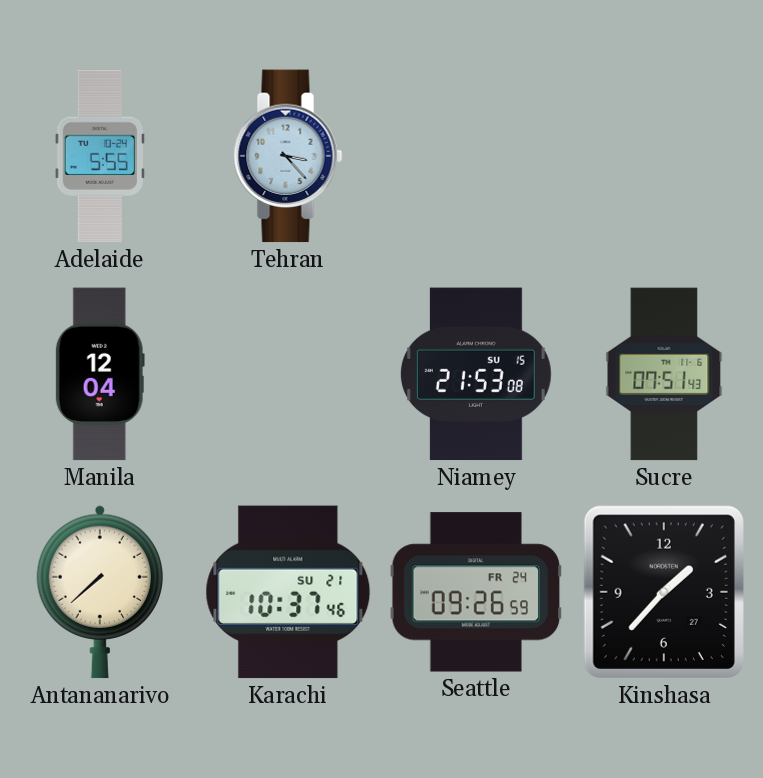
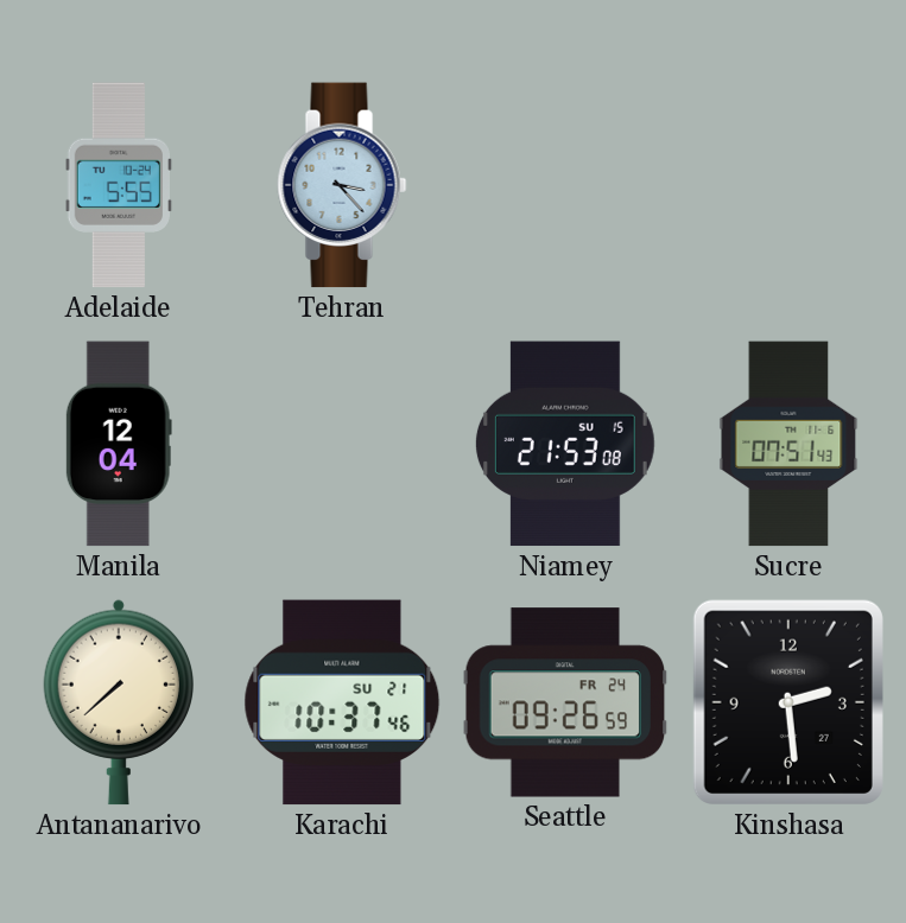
Kinshasa: 1:37 -> 2:29
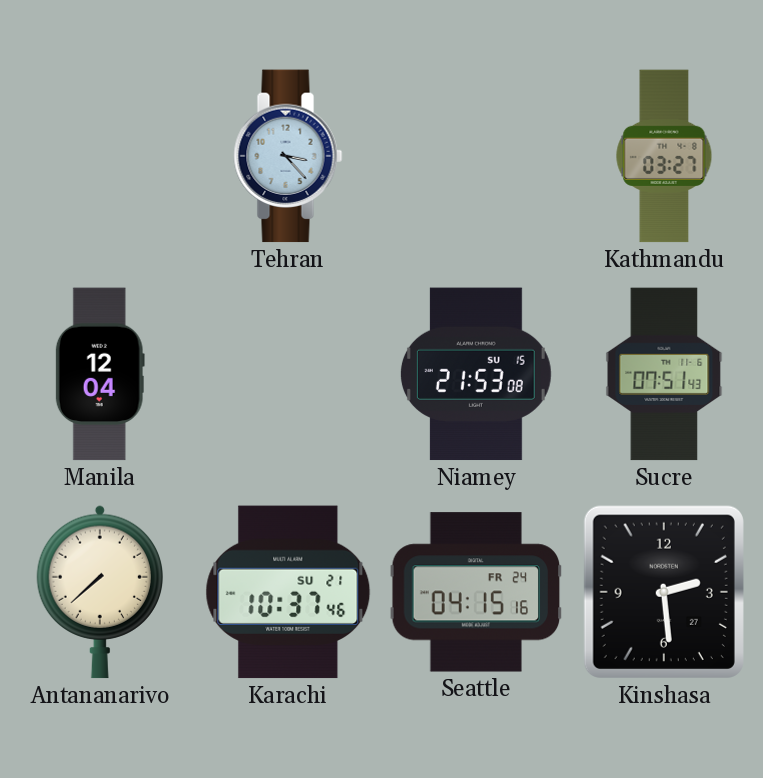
Adelaide: 5:55 -> none
Kathmandu: none -> 03:27
Seattle: 09:26 -> 04:15
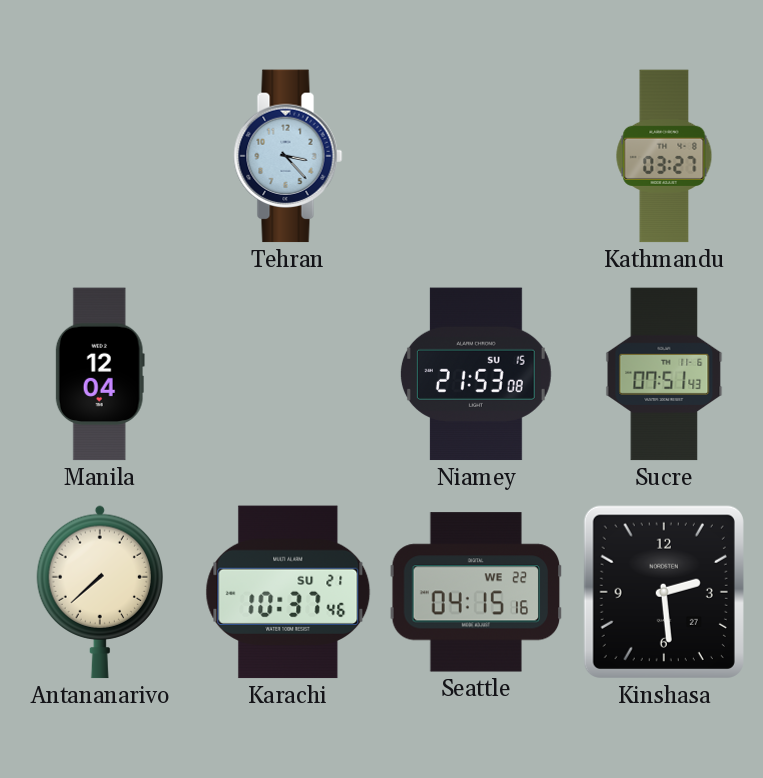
Seattle date: FR 24 -> WE 22
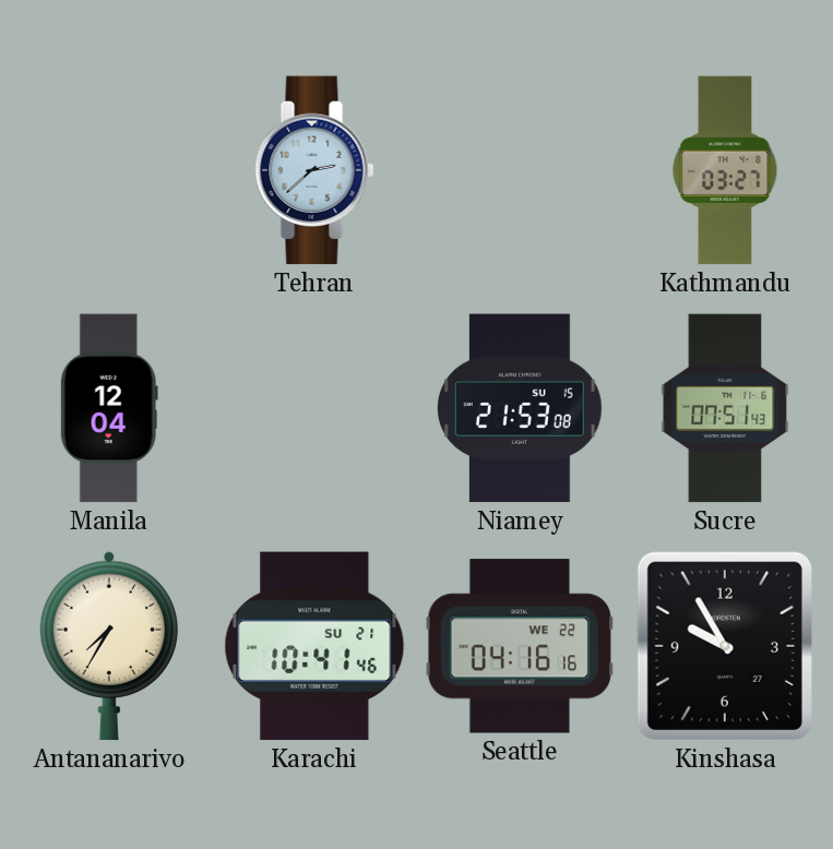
Tehran: 3:23 -> 2:38
Antananarivo: 7:38 -> 7:35
Karachi: 10:37 -> 10:41
Seattle: 04:15 -> 04:16
Kinshasa: 2:29 -> 9:55
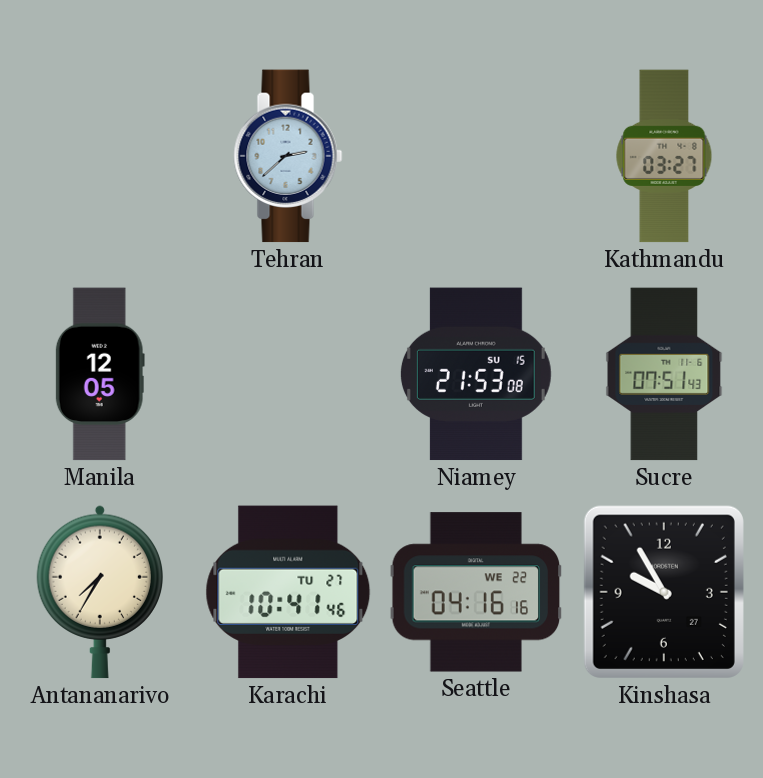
Manila: 12:04 -> 12:05
Karachi date: SU 21 -> TU 27
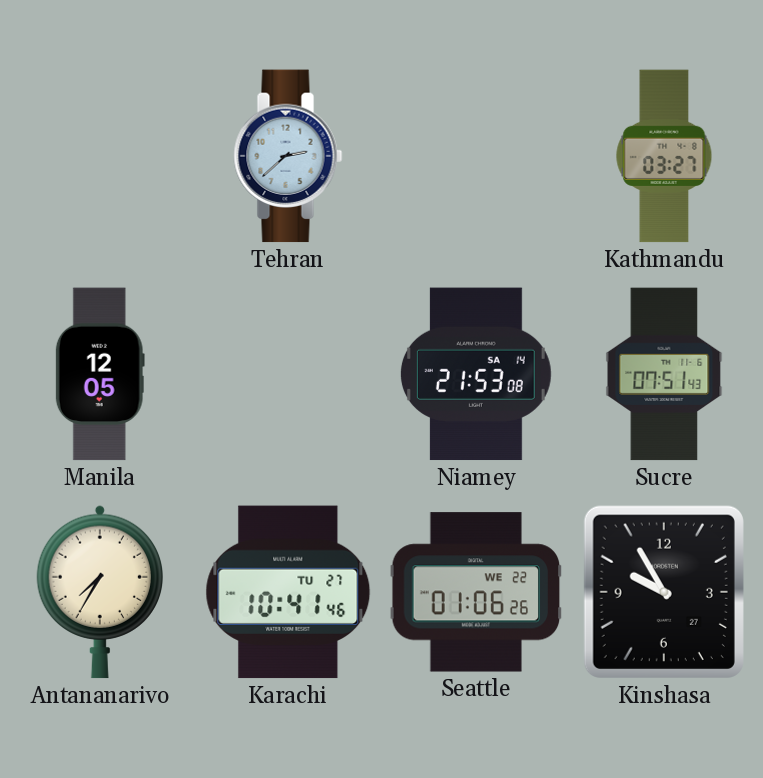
Niamey date: SU 15 -> SA 14
Seattle: 04:16 -> 01:06
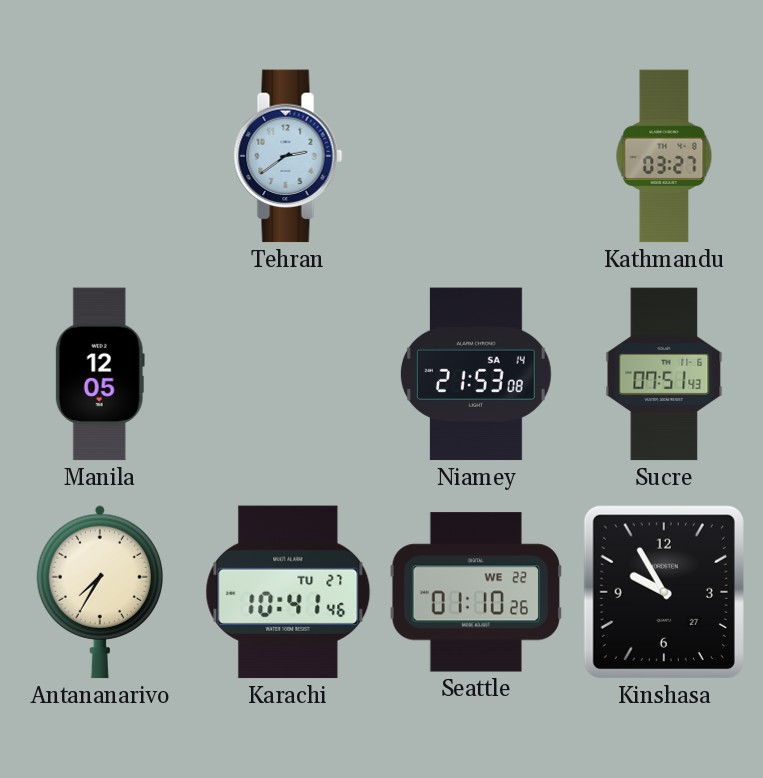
Tehran: 2:38 -> 2:39
Seattle: 01:06 -> 01:10
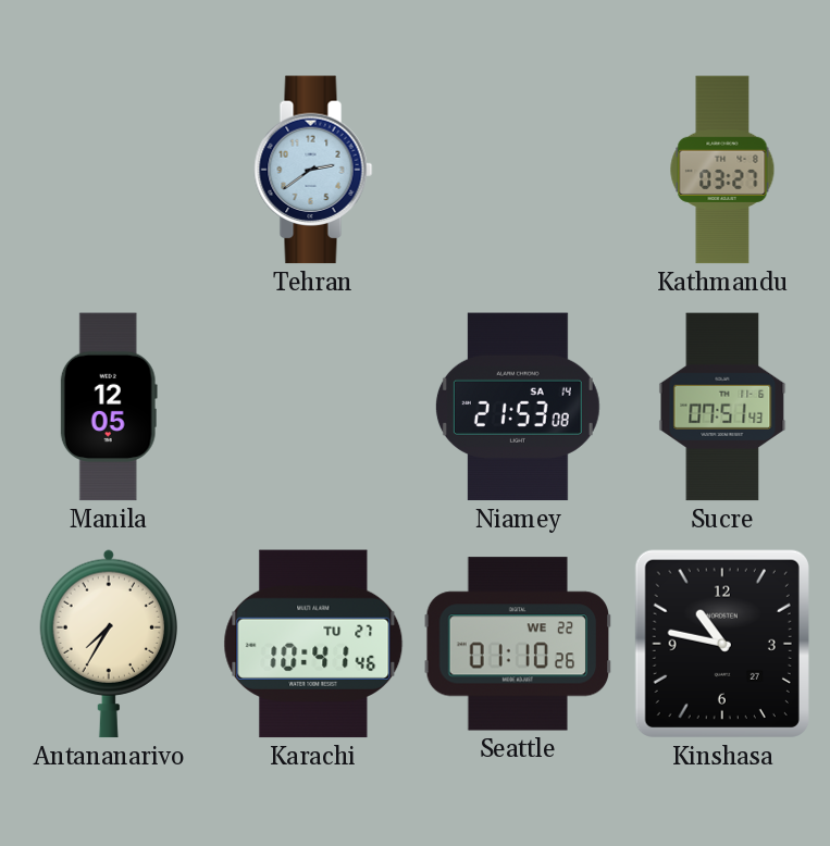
Kinshasa: 9:55 -> 10:47
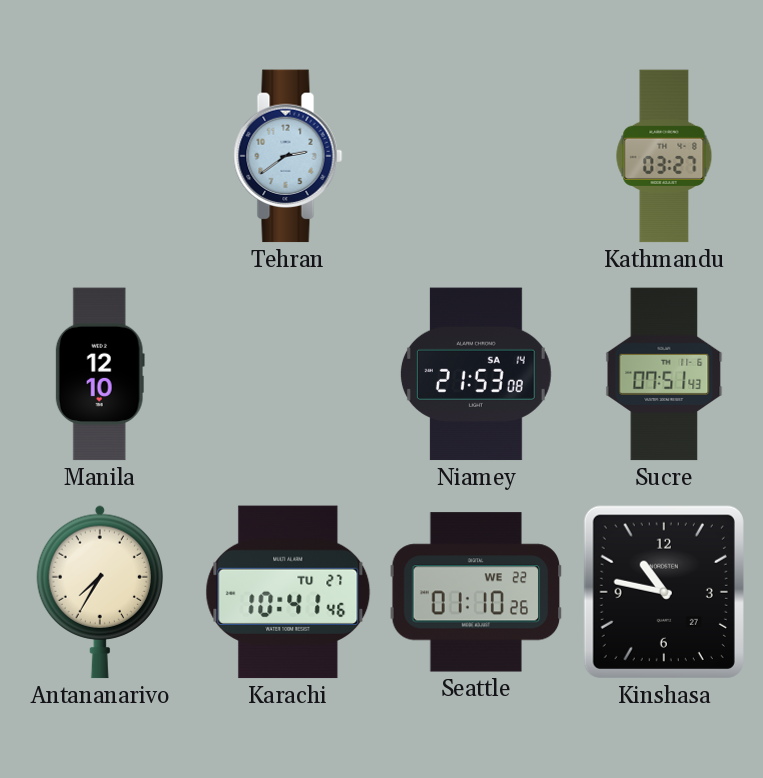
Manila: 12:05 -> 12:10
